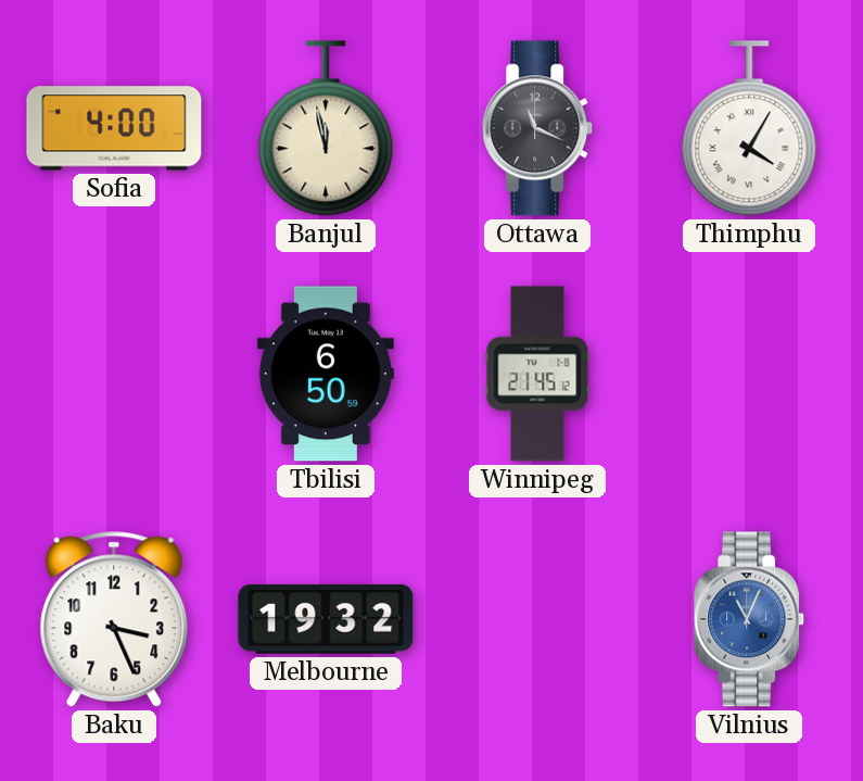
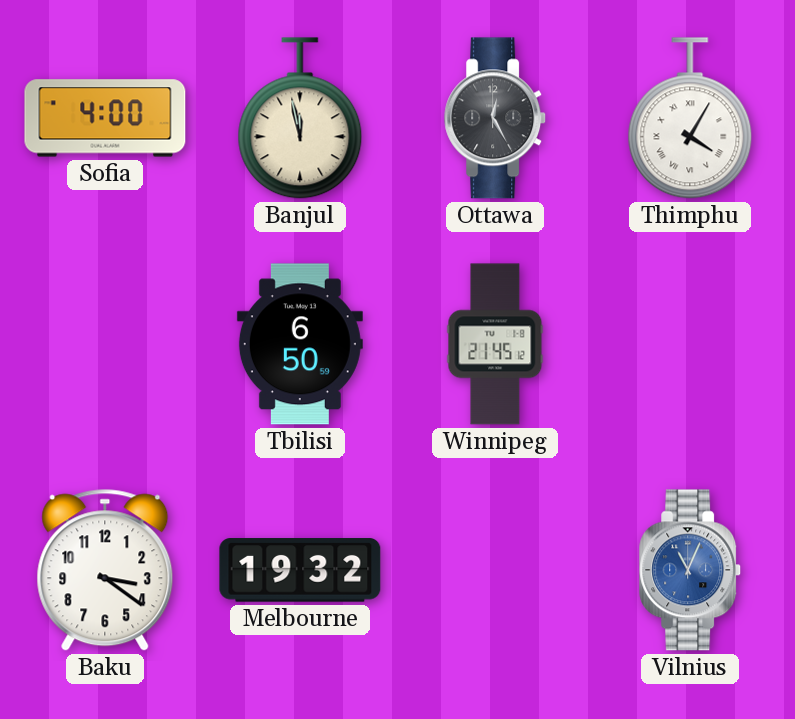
Ottawa: 11:19 -> 12:25
Baku: 3:26 -> 3:21
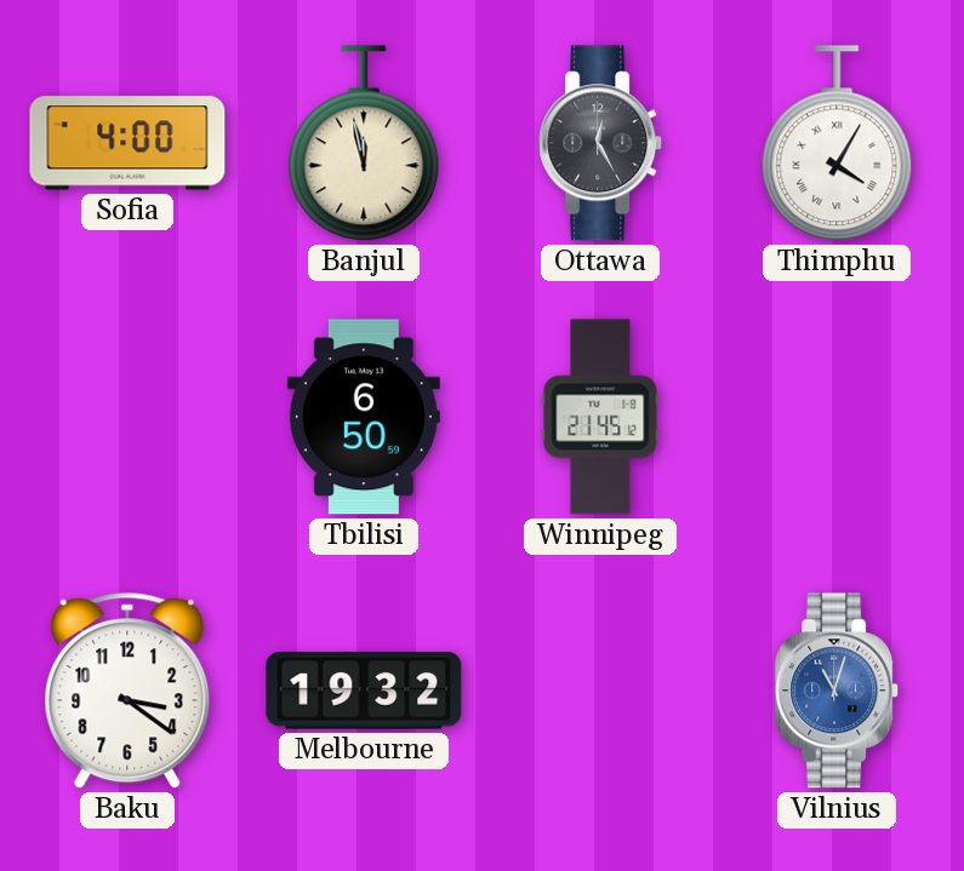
Vilnius: 11:04 -> 11:03
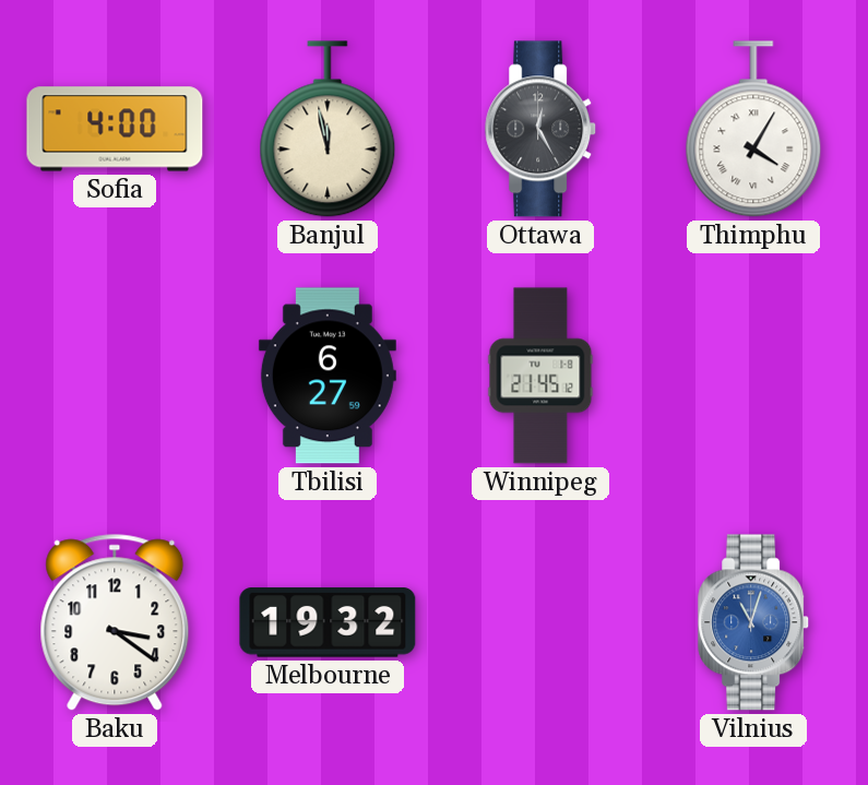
Tbilisi: 6:50 -> 6:27
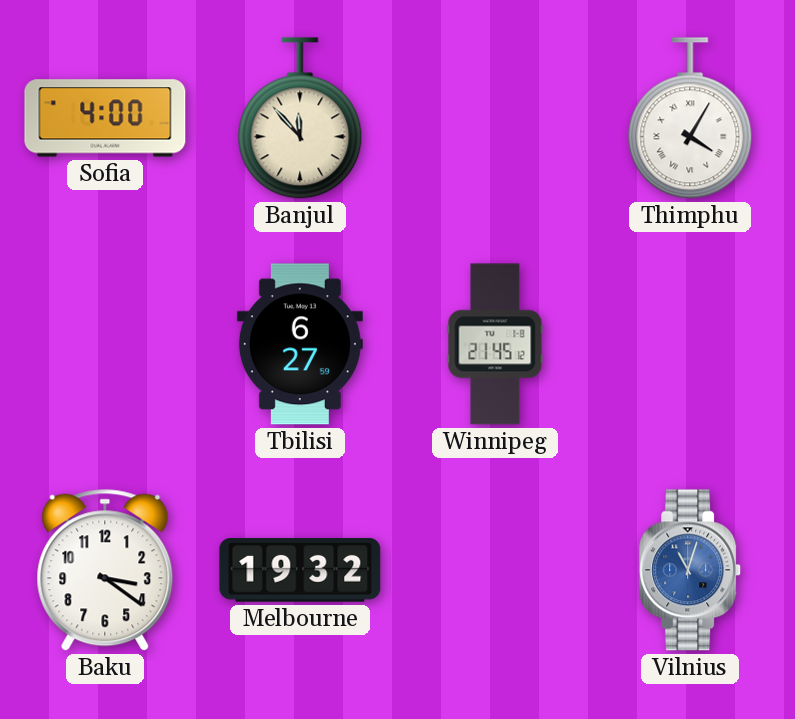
Banjul: 11:58 -> 11:53
Ottawa: 12:25 -> none
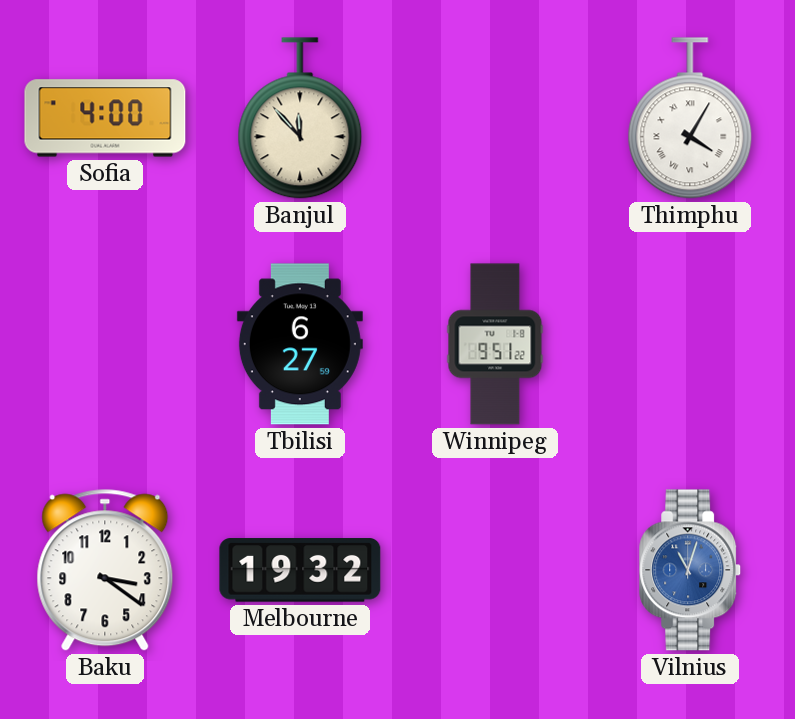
Winnipeg: 21:45 -> 9:51
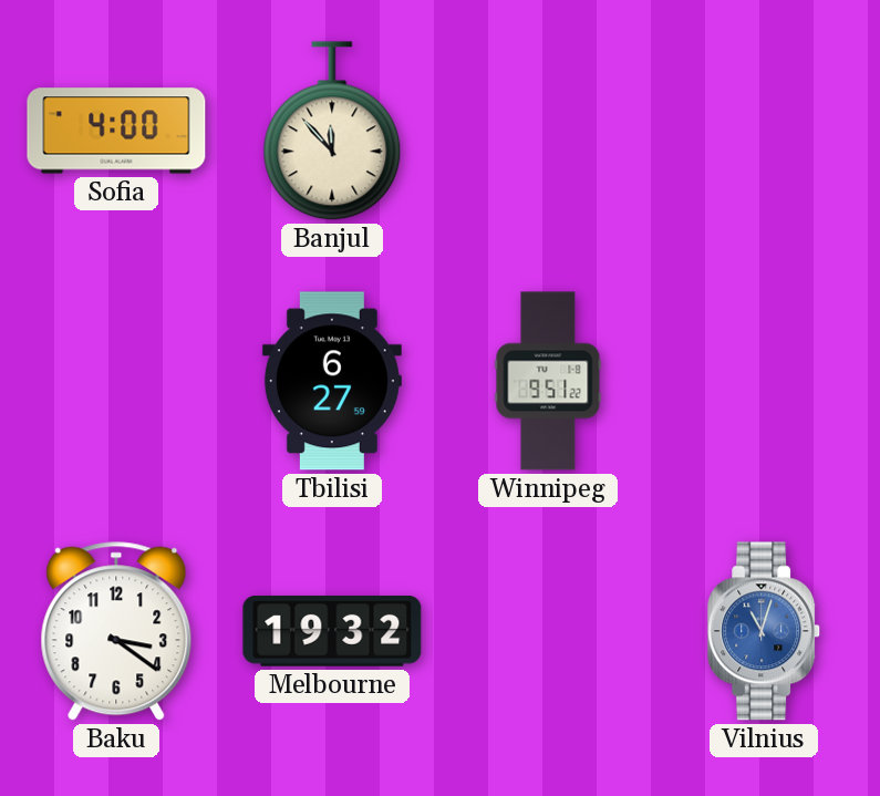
Thimphu: 4:05 -> none
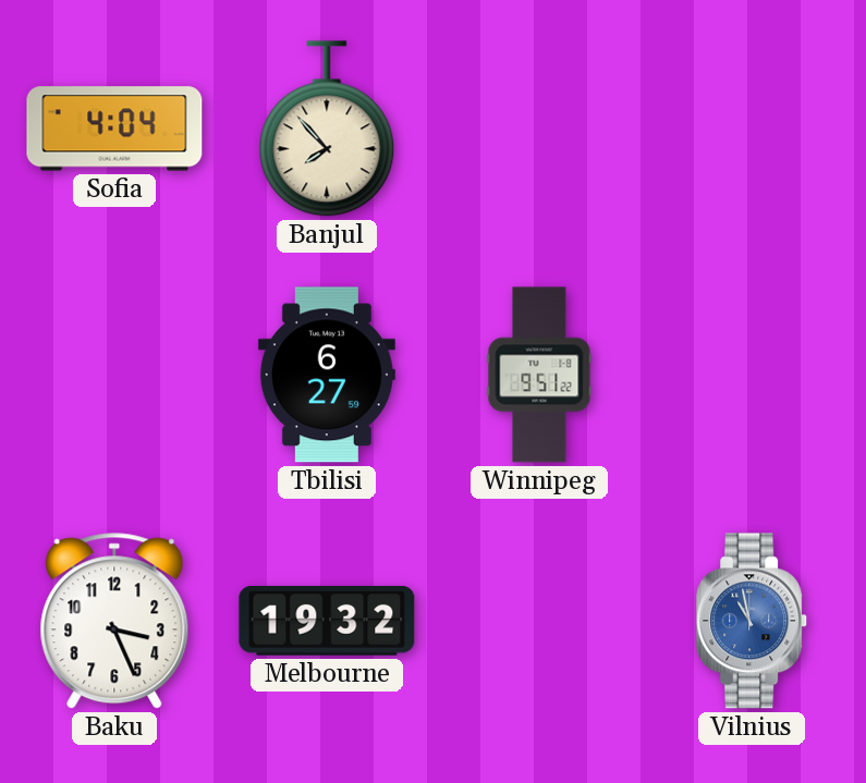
Sofia: 4:00 -> 4:04
Banjul: 11:53 -> 7:53
Baku: 3:21 -> 3:26
Vilnius: 11:03 -> 10:58
